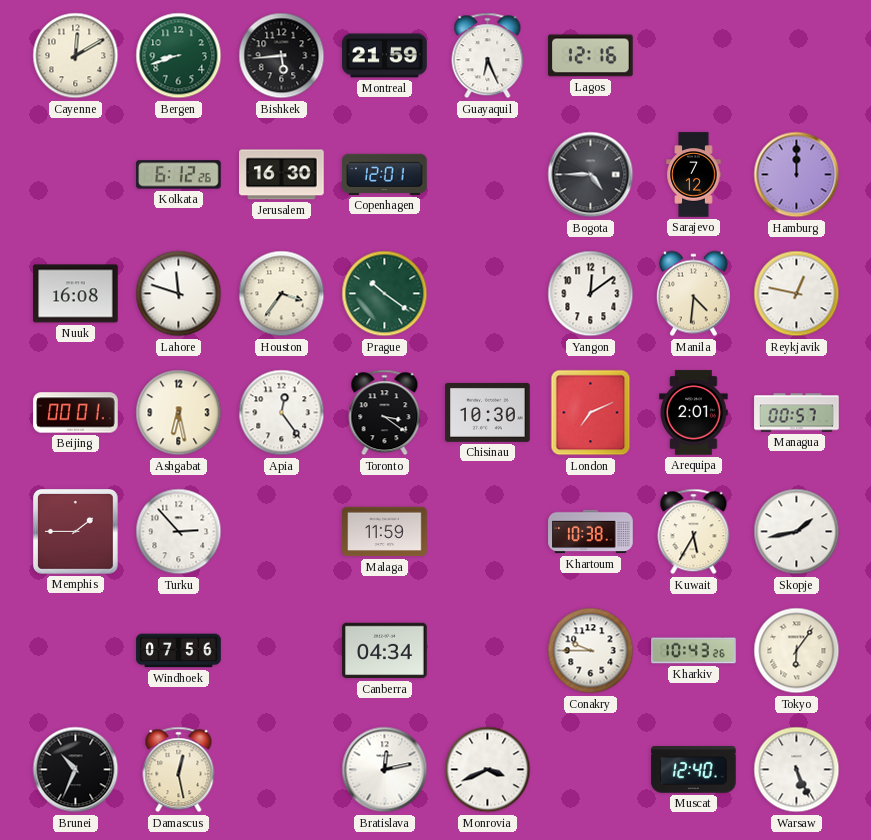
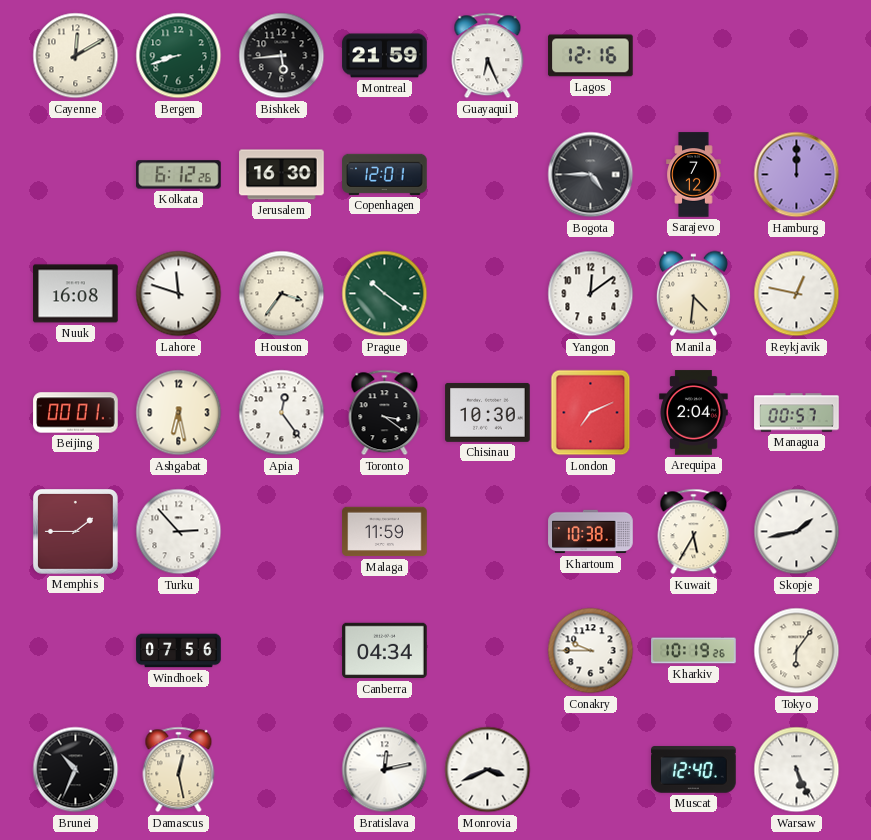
Arequipa: 2:01 -> 2:04
Kharkiv: 10:43 -> 10:19
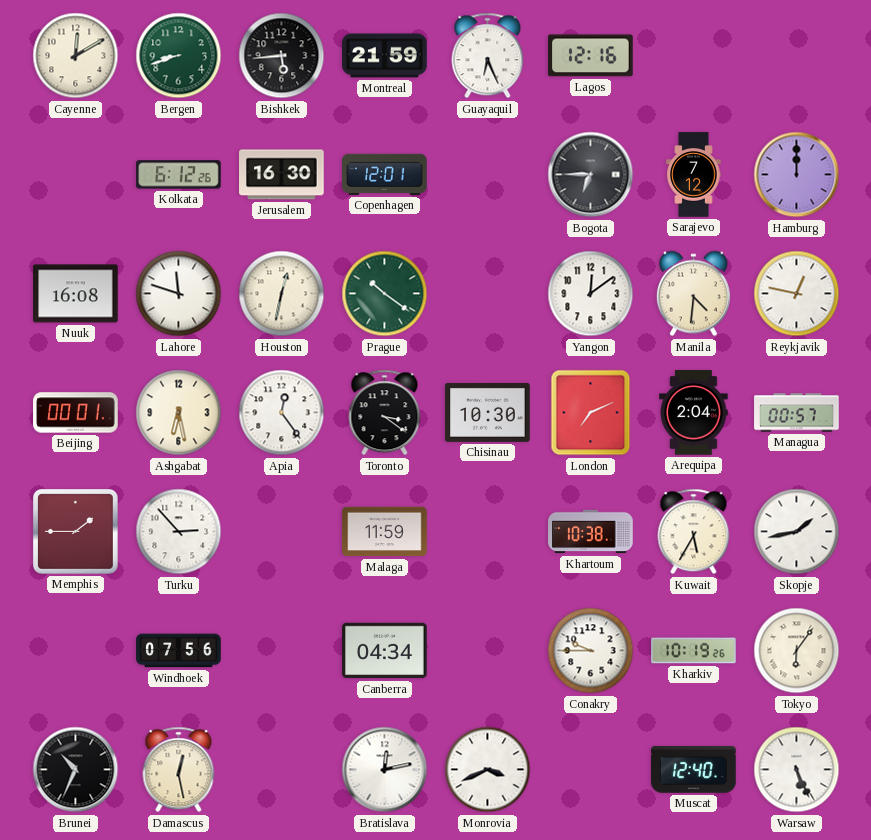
Bogota: 4:45 -> 6:45
Houston: 3:36 -> 12:32
